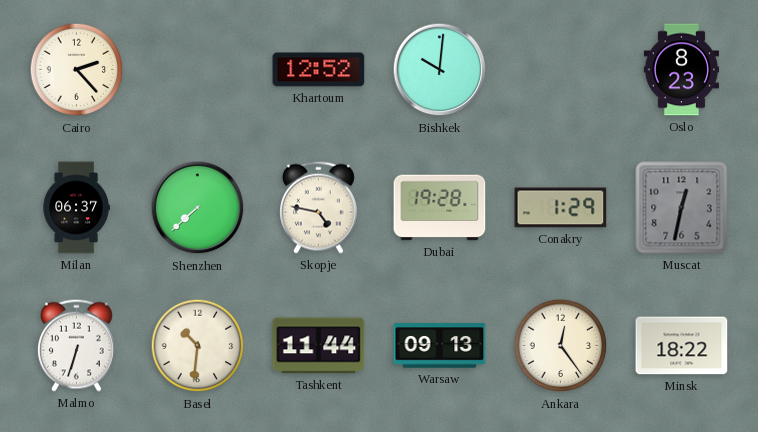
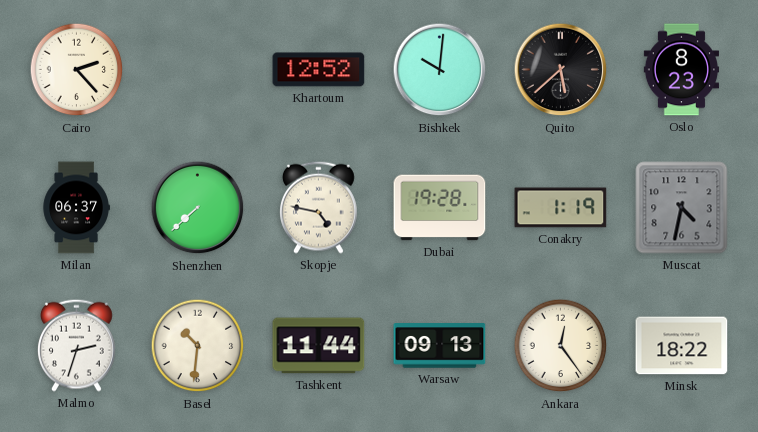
Quito: none -> 5:38
Conakry: 1:29 -> 1:19
Muscat: 12:32 -> 4:32
Malmo: 6:33 -> 2:33
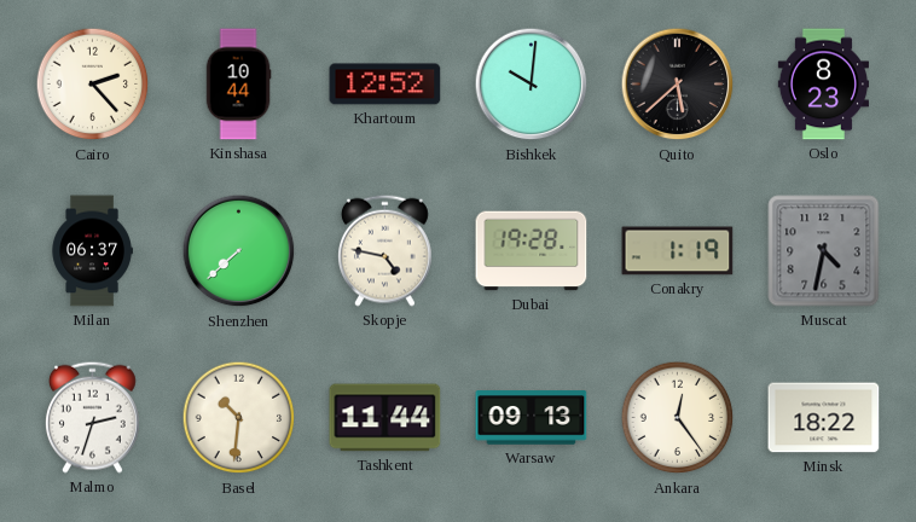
Kinshasa: none -> 10:44
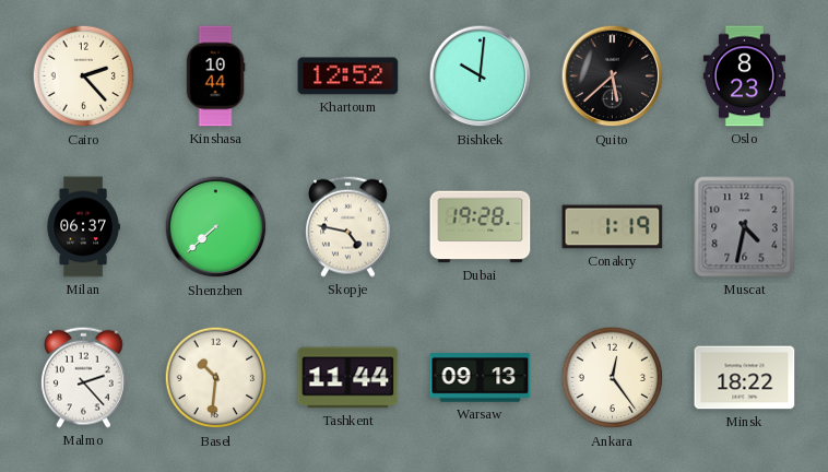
Malmo: 2:33 -> 2:23
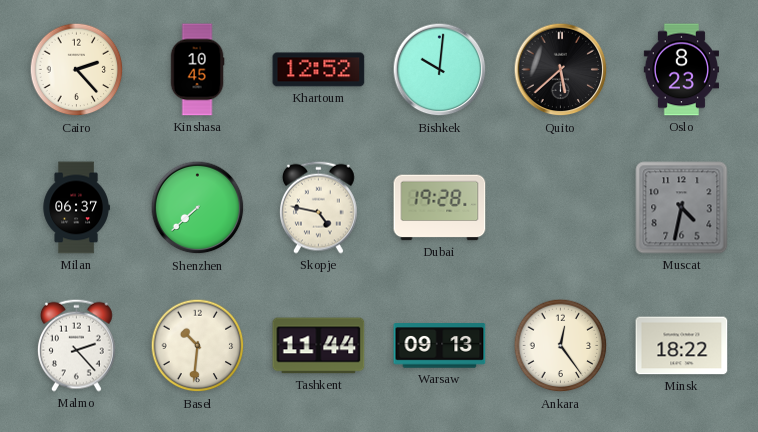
Kinshasa: 10:44 -> 10:45
Conakry: 1:19 -> none
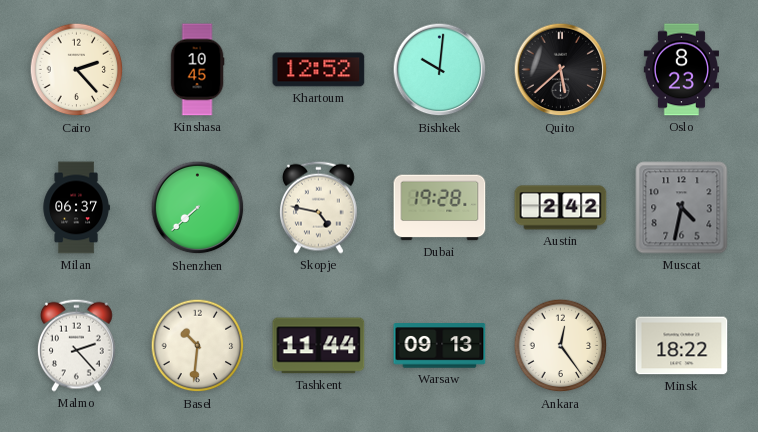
Austin: none -> 2:42
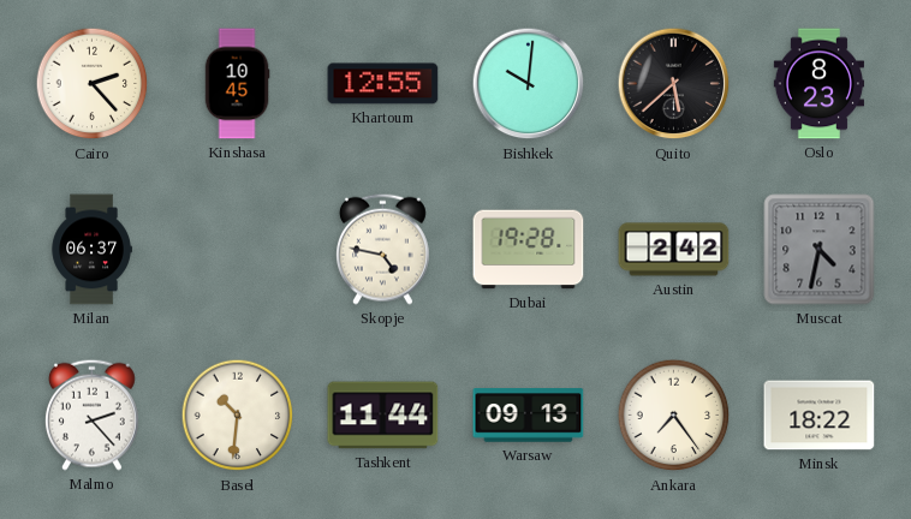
Khartoum: 12:52 -> 12:55
Shenzhen: 7:38 -> none
Ankara: 12:24 -> 7:24
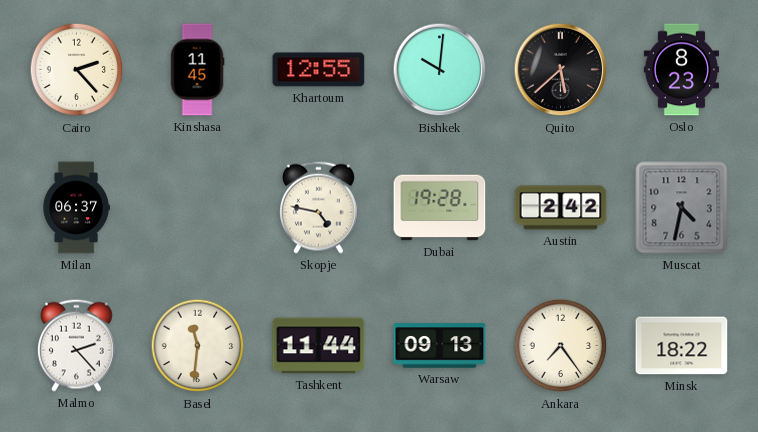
Kinshasa: 10:45 -> 11:45
Basel: 10:31 -> 11:31
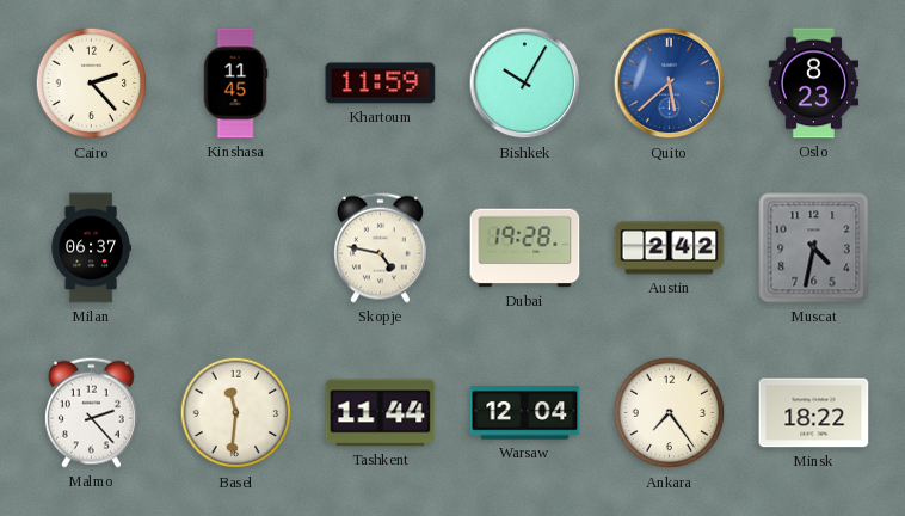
Khartoum: 12:55 -> 11:59
Bishkek: 10:01 -> 10:05
Quito dial: black -> blue
Warsaw: 09:13 -> 12:04
